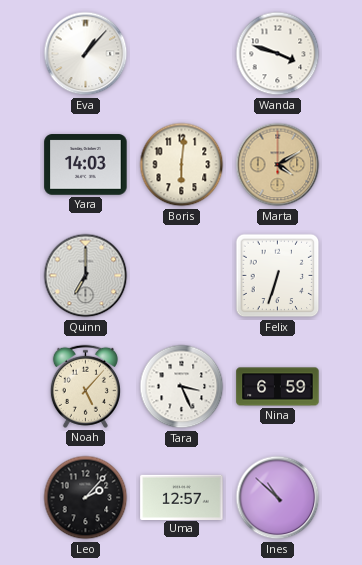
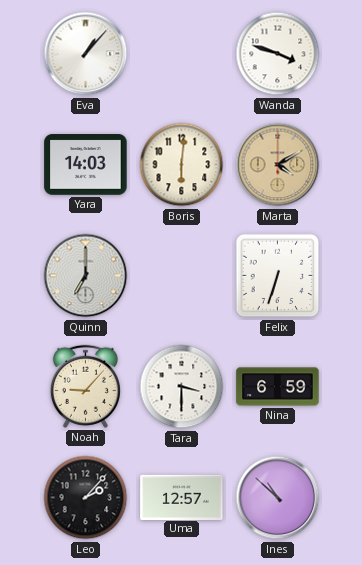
Noah: 5:07 -> 9:07
Tara: 3:26 -> 3:30
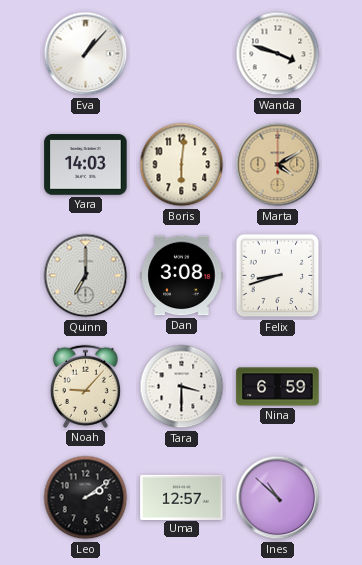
Dan: none -> 3:08
Felix: 6:33 -> 8:42
Leo: 2:07 -> 2:09
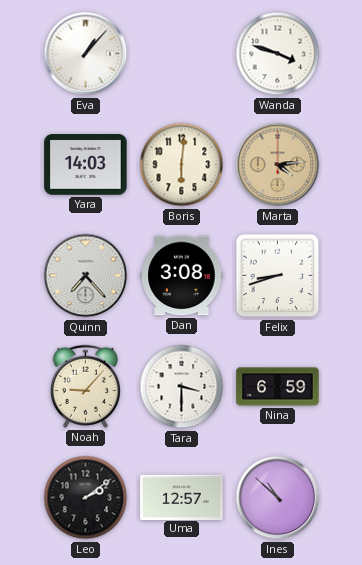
Marta: 4:10 -> 4:14
Quinn: 7:00 -> 7:23
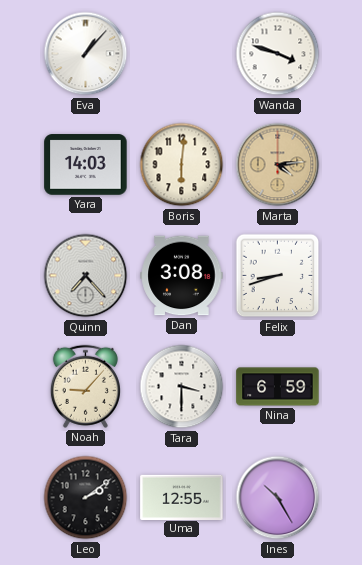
Uma: 12:57 -> 12:55
Ines: 10:52 -> 10:25
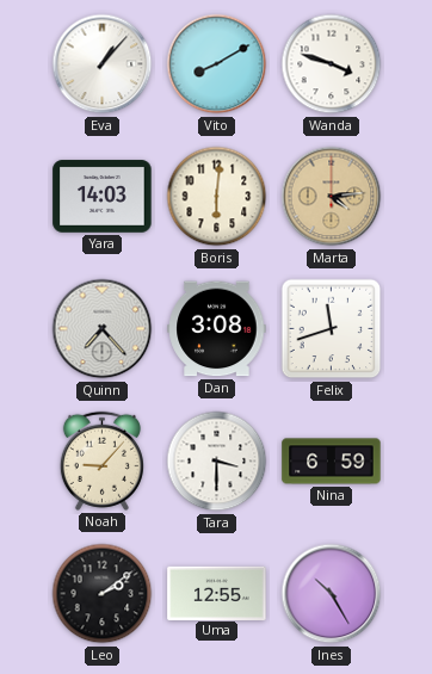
Vito: none -> 8:10
Felix: 8:42 -> 11:42
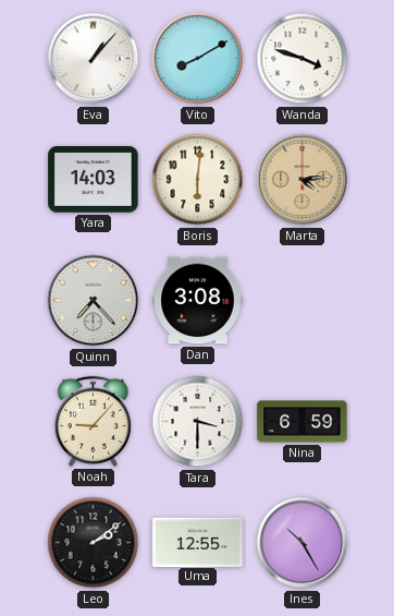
Felix: 11:42 -> none
